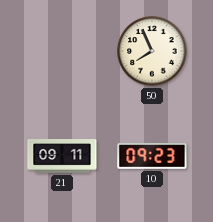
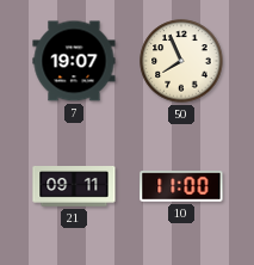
7: none -> 19:07
10: 09:23 -> 11:00
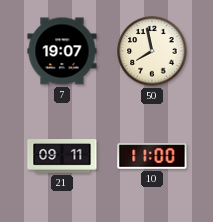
50: 7:56 -> 7:58
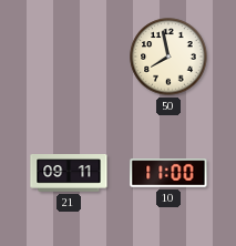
7: 19:07 -> none
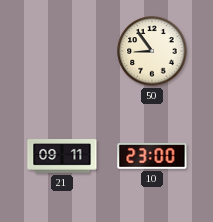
50: 7:58 -> 8:54
10: 11:00 -> 23:00
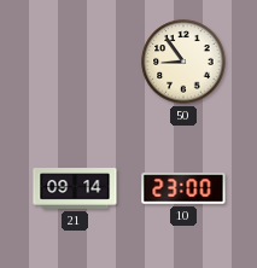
21: 09:11 -> 09:14
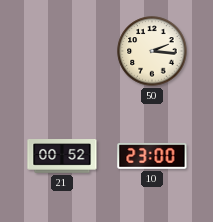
50: 8:54 -> 2:16
21: 09:14 -> 00:52
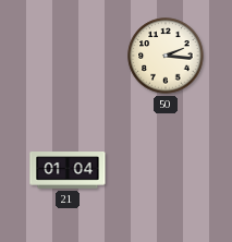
21: 00:52 -> 01:04
10: 23:00 -> none
